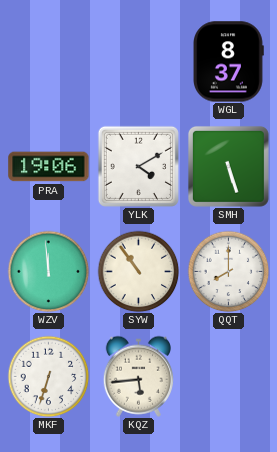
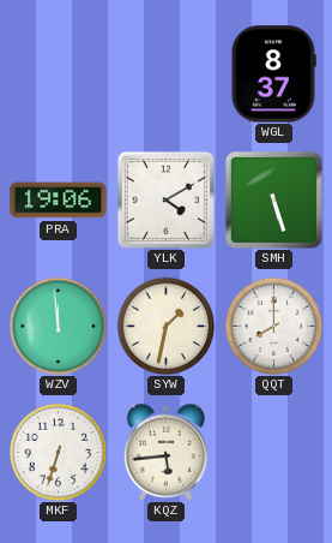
SYW: 10:54 -> 1:32
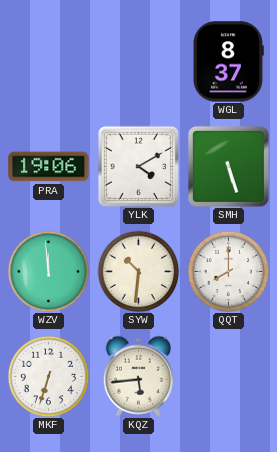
SYW: 1:32 -> 10:31
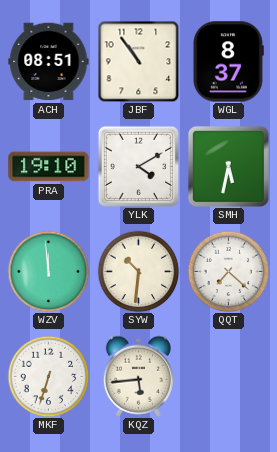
ACH: none -> 08:51
JBF: none -> 10:54
PRA: 19:06 -> 19:10
SMH: 5:27 -> 5:32
QQT: 8:00 -> 7:22
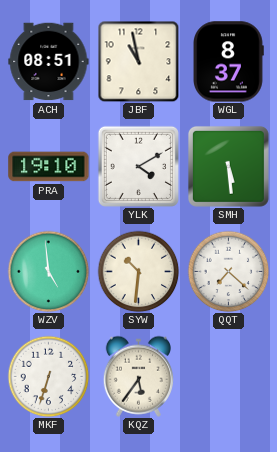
JBF: 10:54 -> 10:58
SMH: 5:32 -> 5:29
WZV: 11:59 -> 4:59
KQZ: 5:44 -> 5:36
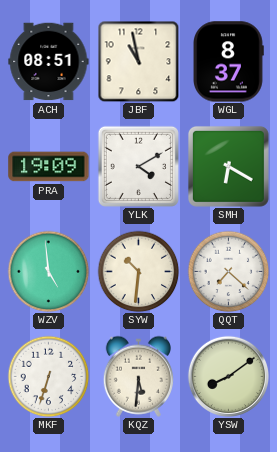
PRA: 19:10 -> 19:09
SMH: 5:29 -> 6:20
KQZ: 5:36 -> 5:31
YSW: none -> 8:09
